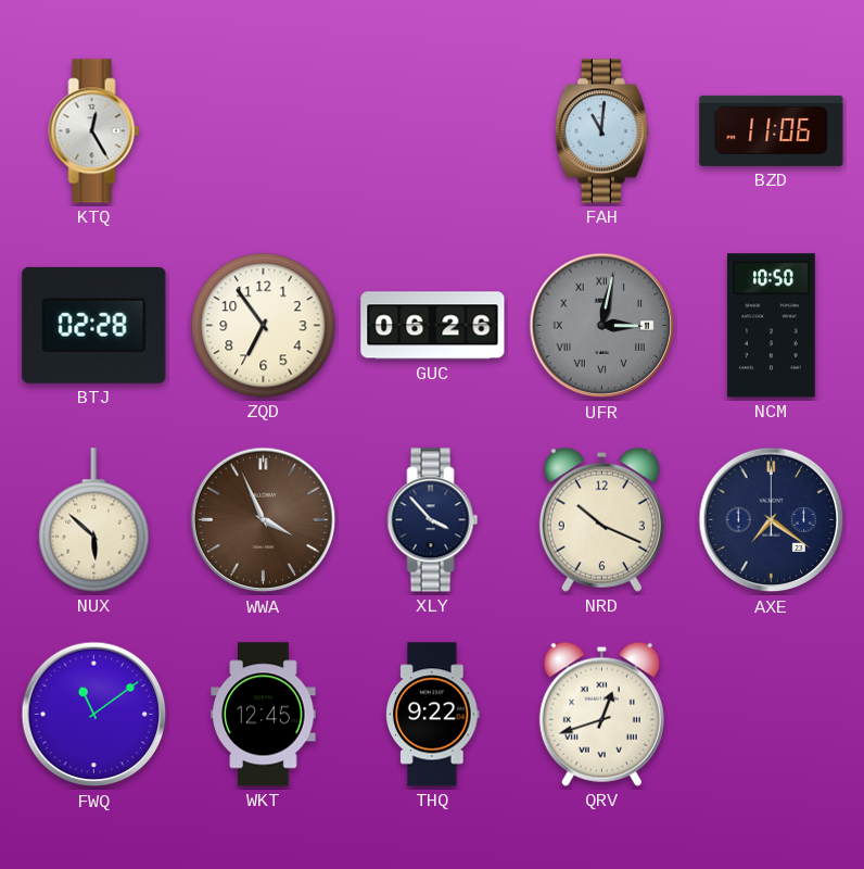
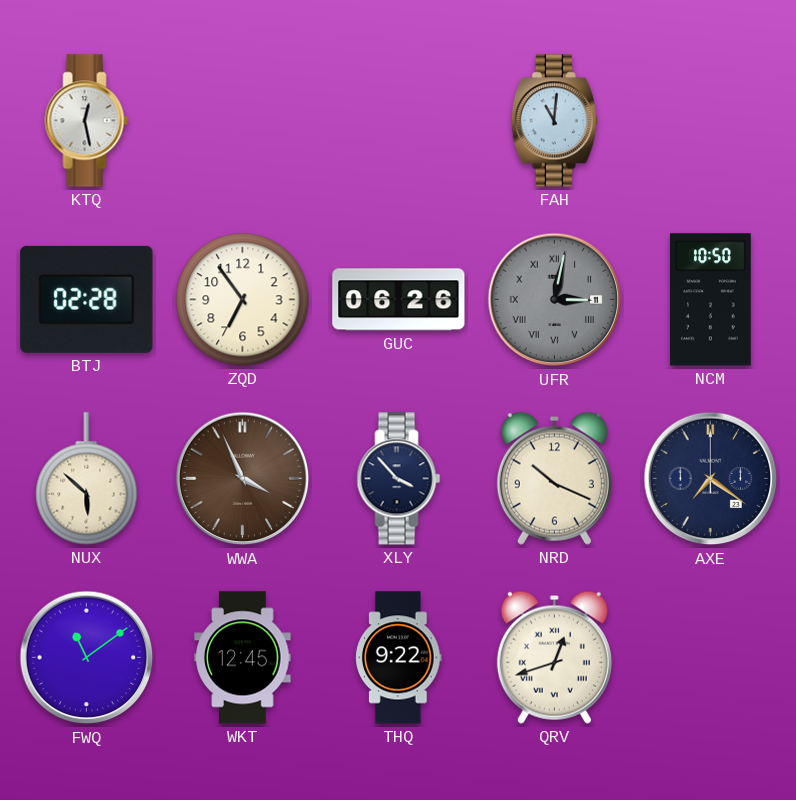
KTQ: 12:25 -> 12:28
BZD: 11:06 -> none
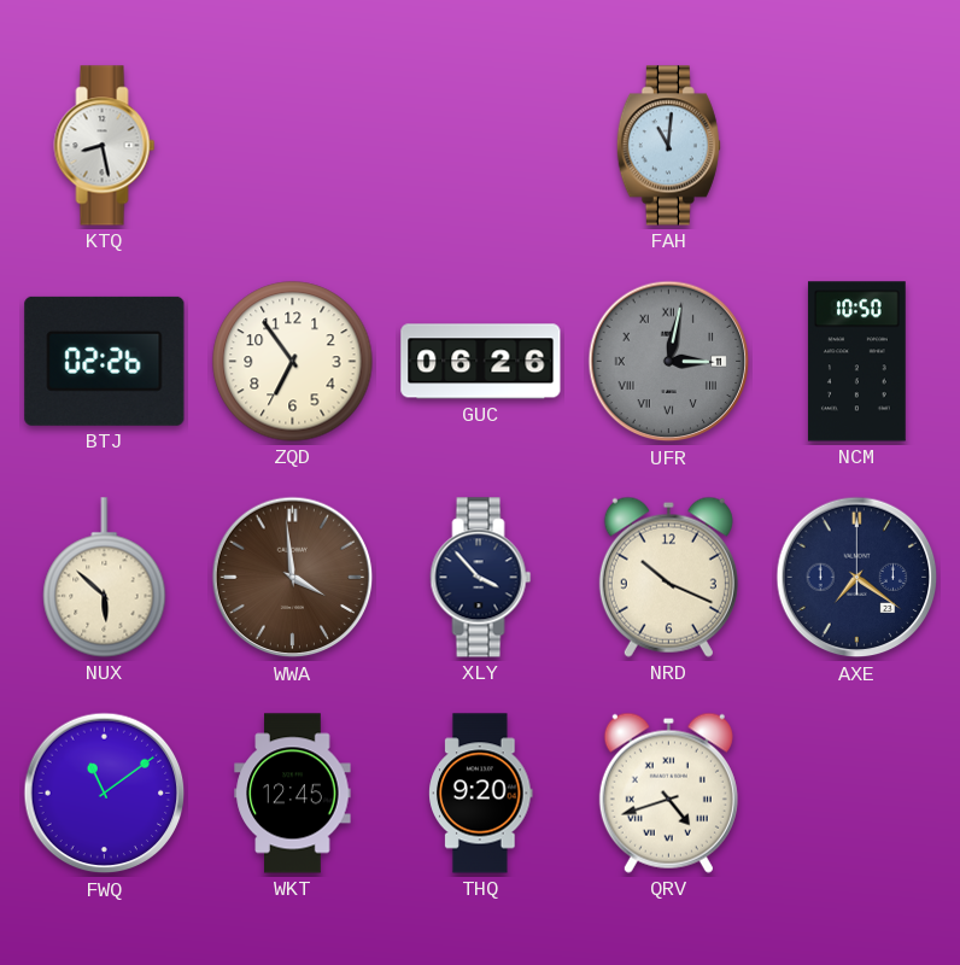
KTQ: 12:28 -> 8:28
BTJ: 02:28 -> 02:26
WWA: 3:56 -> 3:59
THQ: 9:22 -> 9:20
QRV: 12:42 -> 4:42
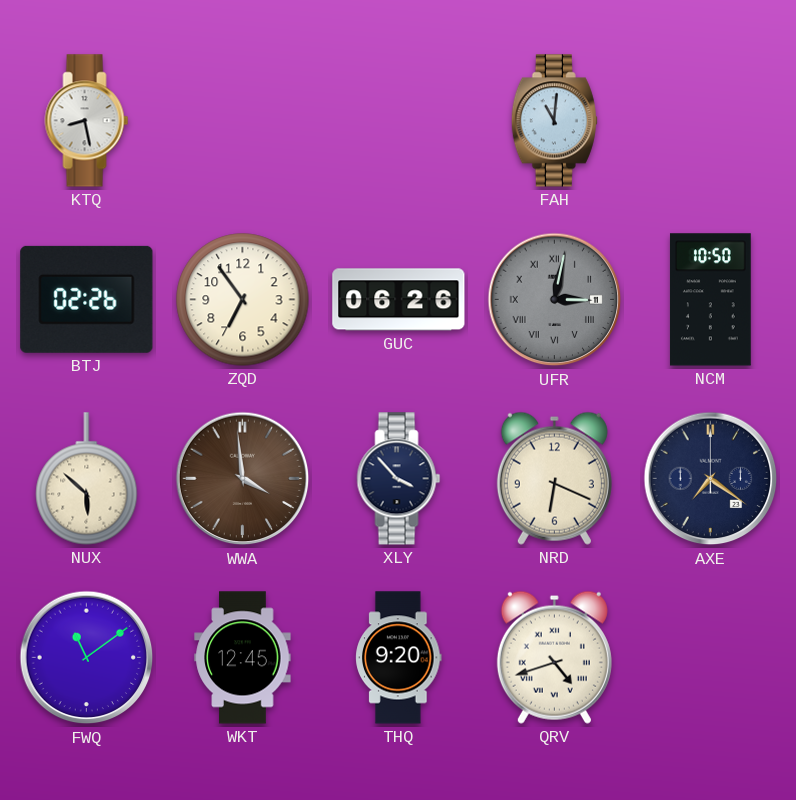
NRD: 10:19 -> 6:19
